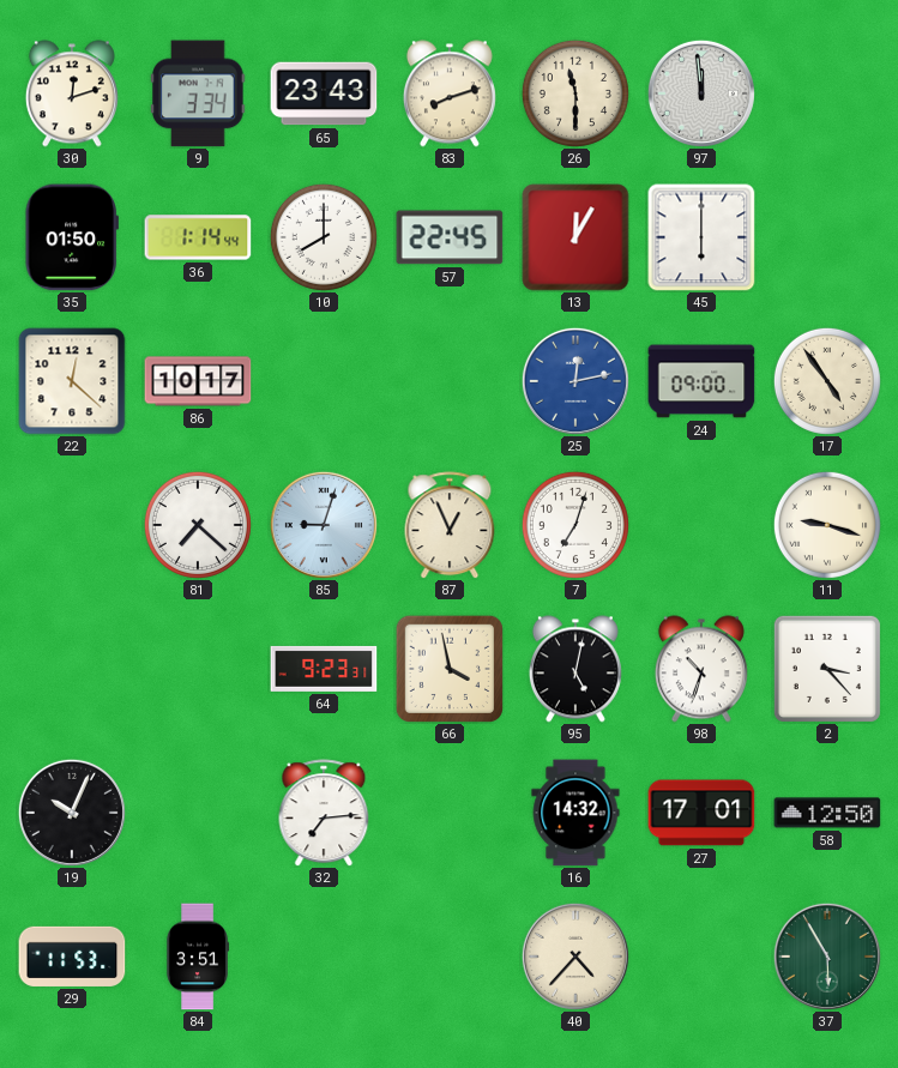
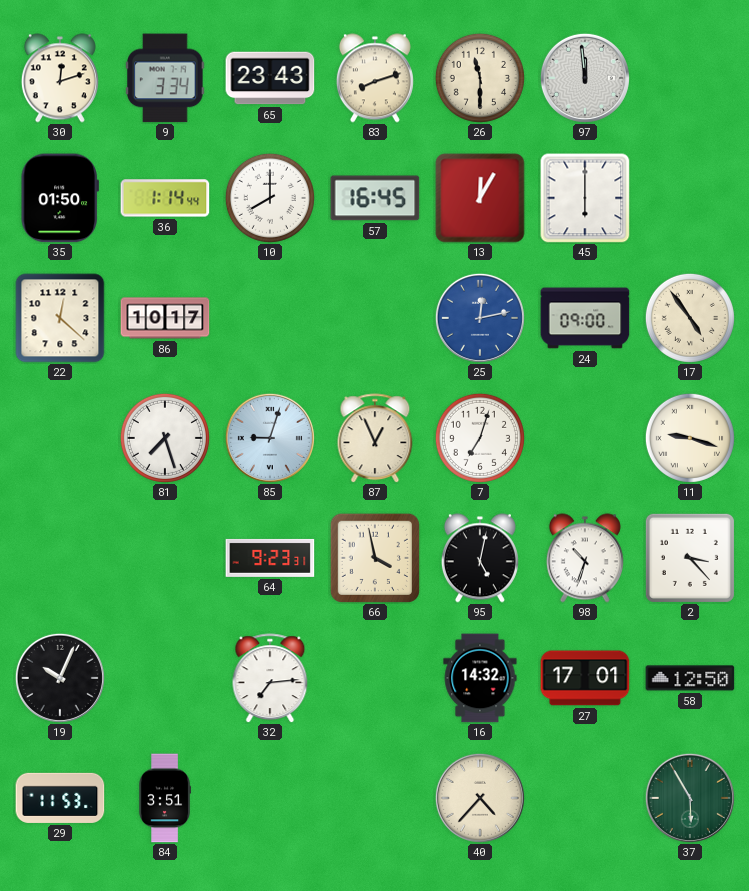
57: 22:45 -> 16:45
81: 7:22 -> 7:27
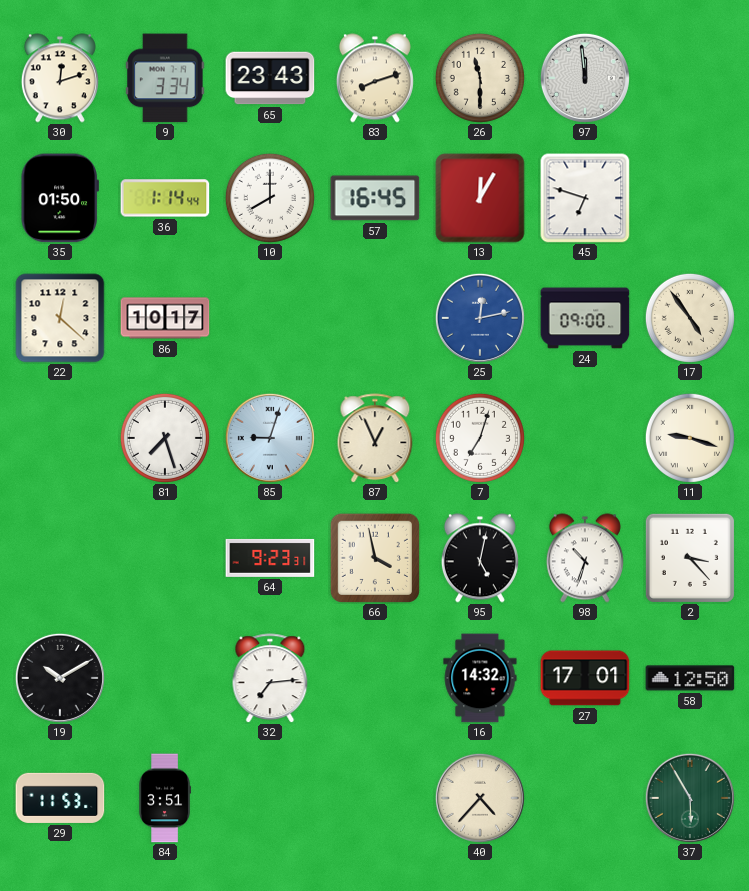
45: 6:00 -> 6:48
19: 10:04 -> 10:10
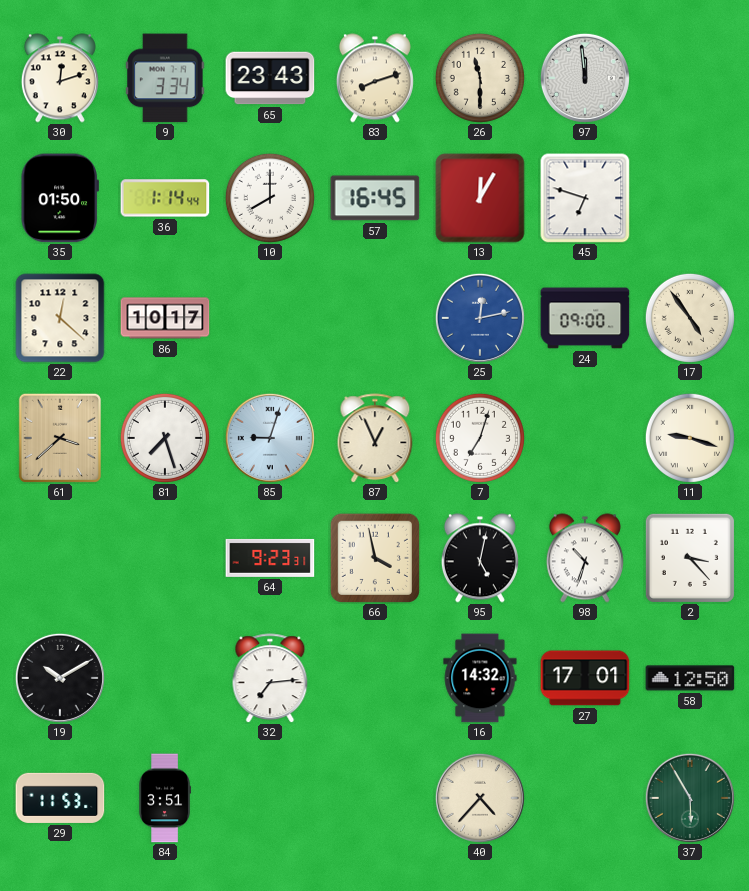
61: none -> 3:38
